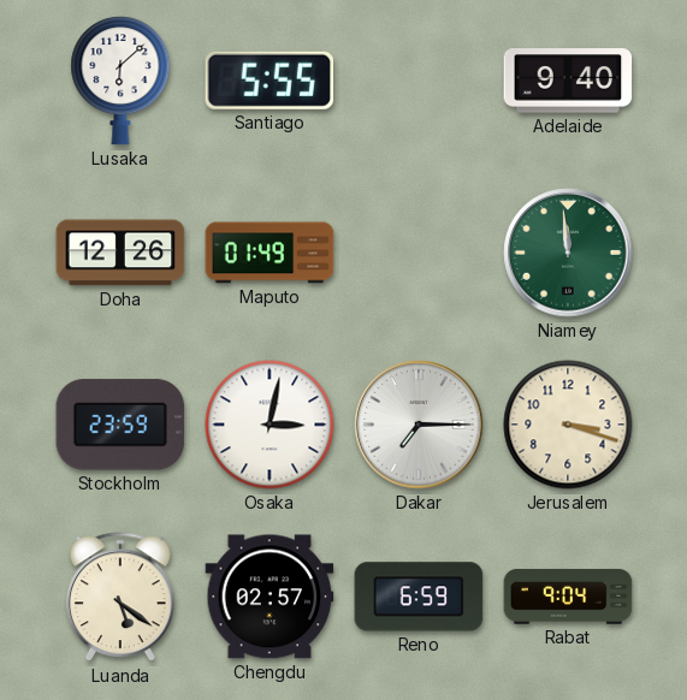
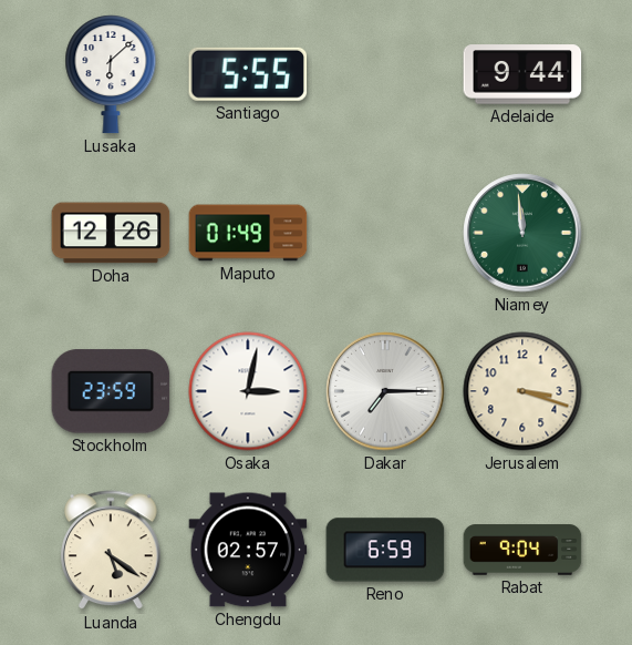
Adelaide: 9:40 -> 9:44
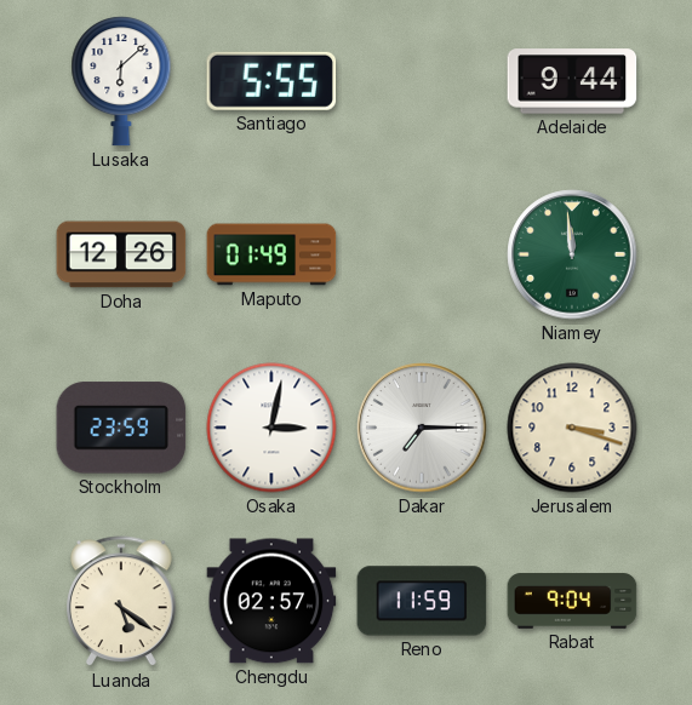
Reno: 6:59 -> 11:59
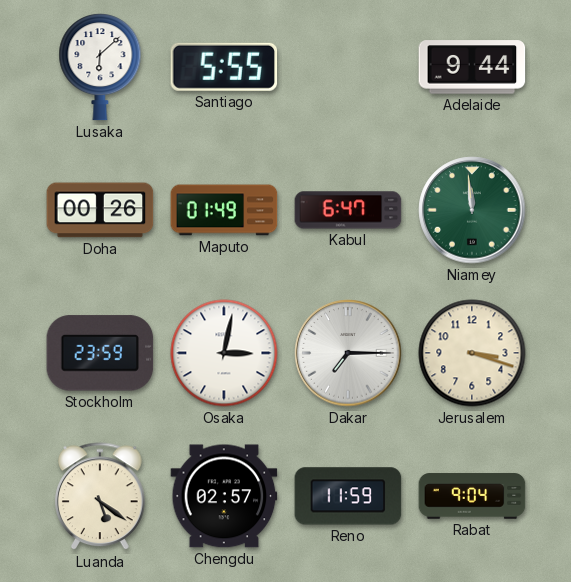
Doha: 12:26 -> 00:26
Kabul: none -> 6:47
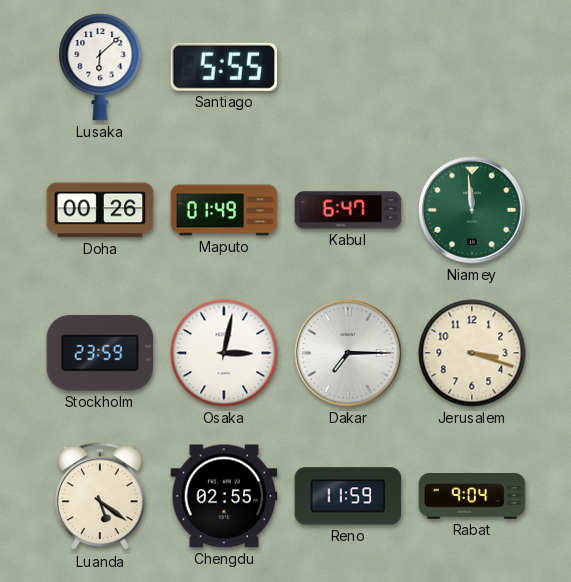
Adelaide: 9:44 -> none
Chengdu: 02:57 -> 02:55
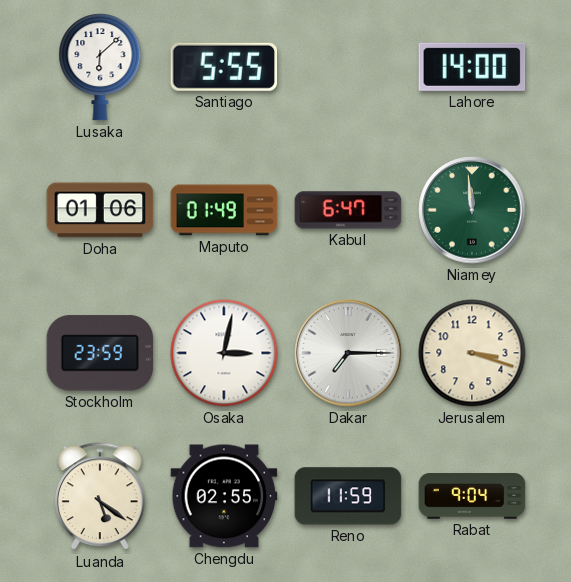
Lahore: none -> 14:00
Doha: 00:26 -> 01:06
